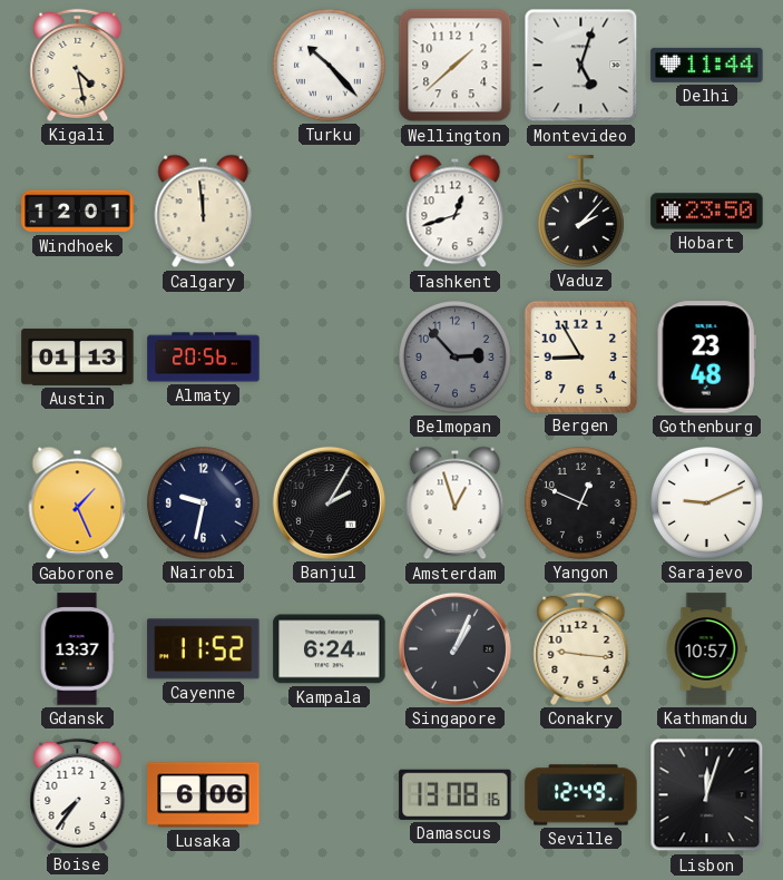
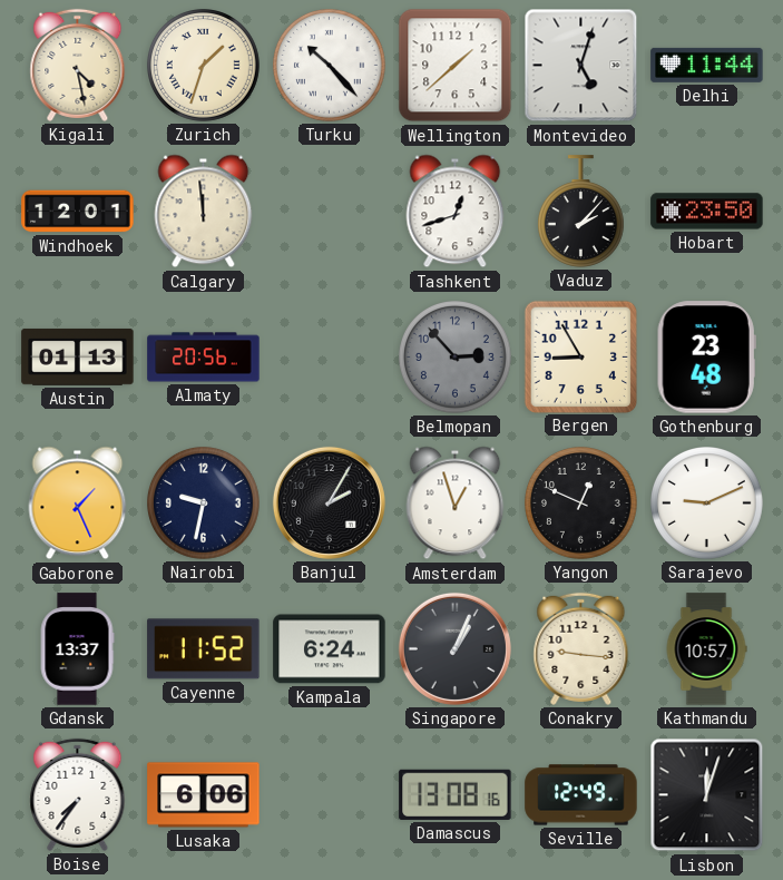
Zurich: none -> 1:33
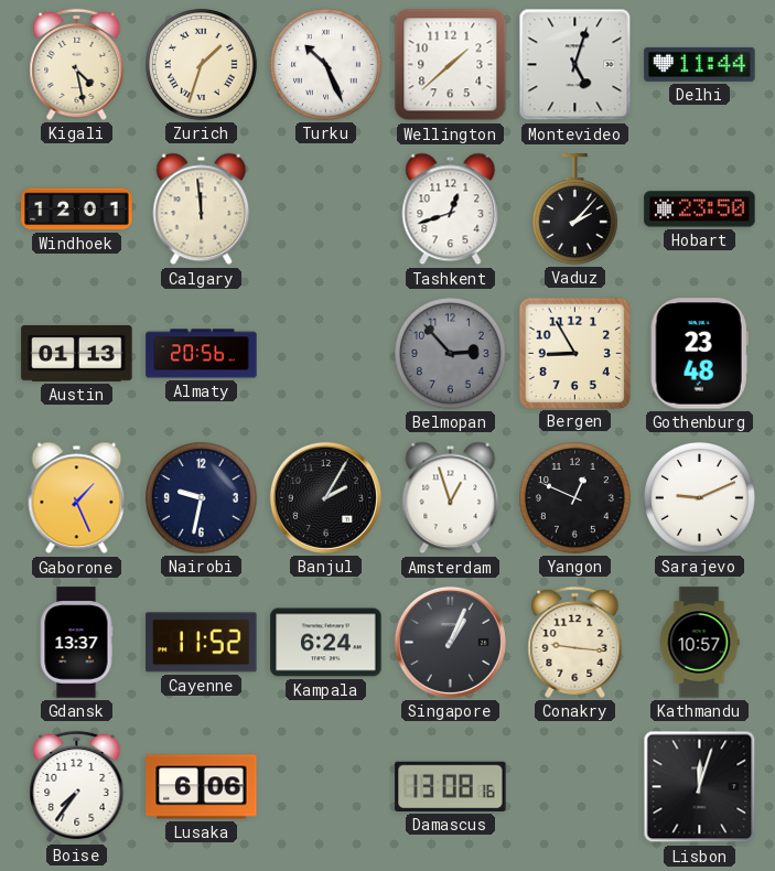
Turku: 10:23 -> 10:26
Seville: 12:49 -> none
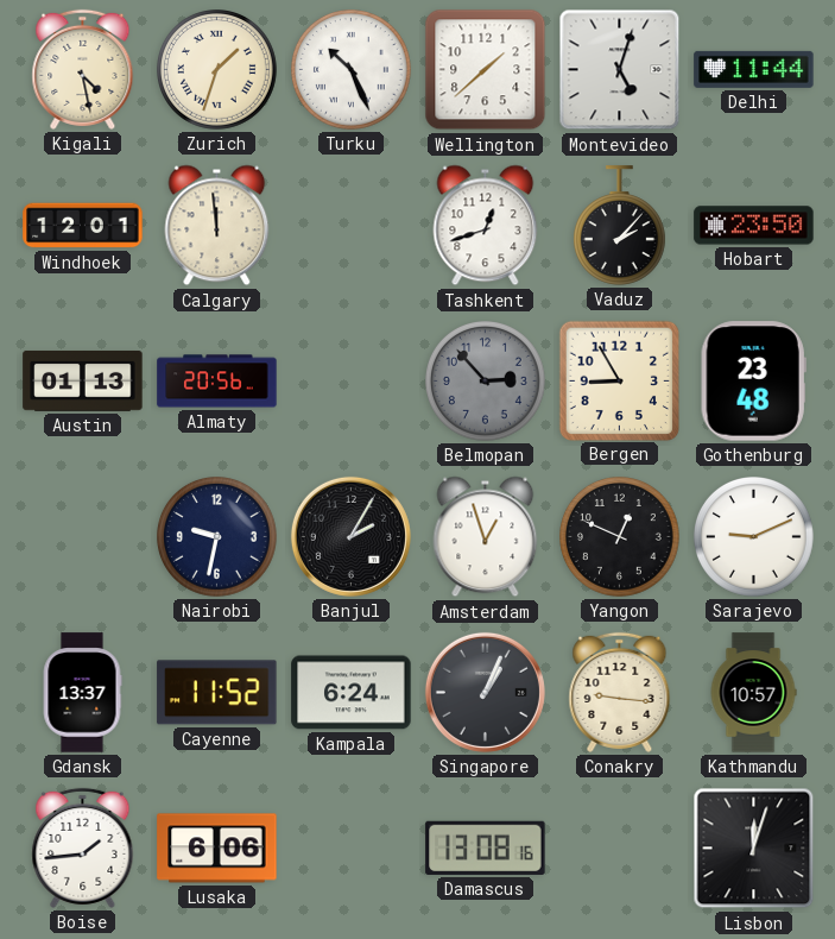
Gaborone: 1:26 -> none
Boise: 7:36 -> 1:44
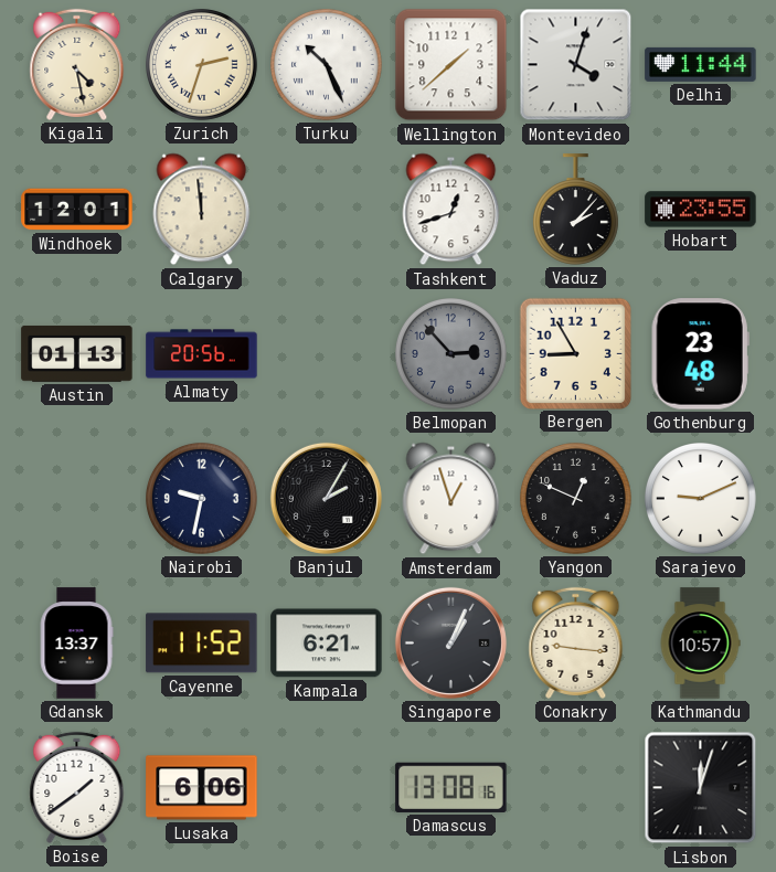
Zurich: 1:33 -> 2:33
Montevideo: 5:03 -> 4:03
Hobart: 23:50 -> 23:55
Kampala: 6:24 -> 6:21
Boise: 1:44 -> 1:39
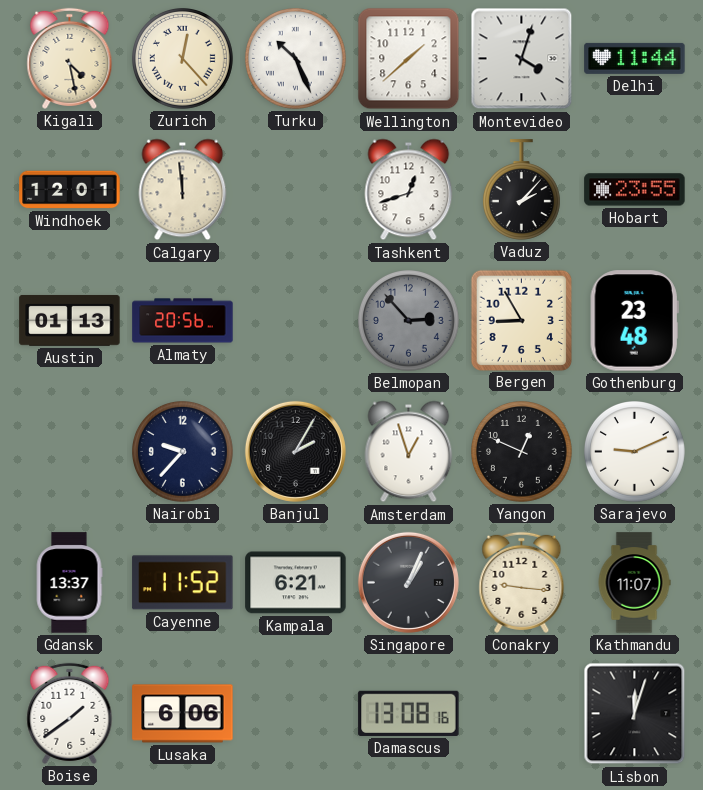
Zurich: 2:33 -> 12:23
Nairobi: 9:32 -> 9:37
Kathmandu: 10:57 -> 11:07
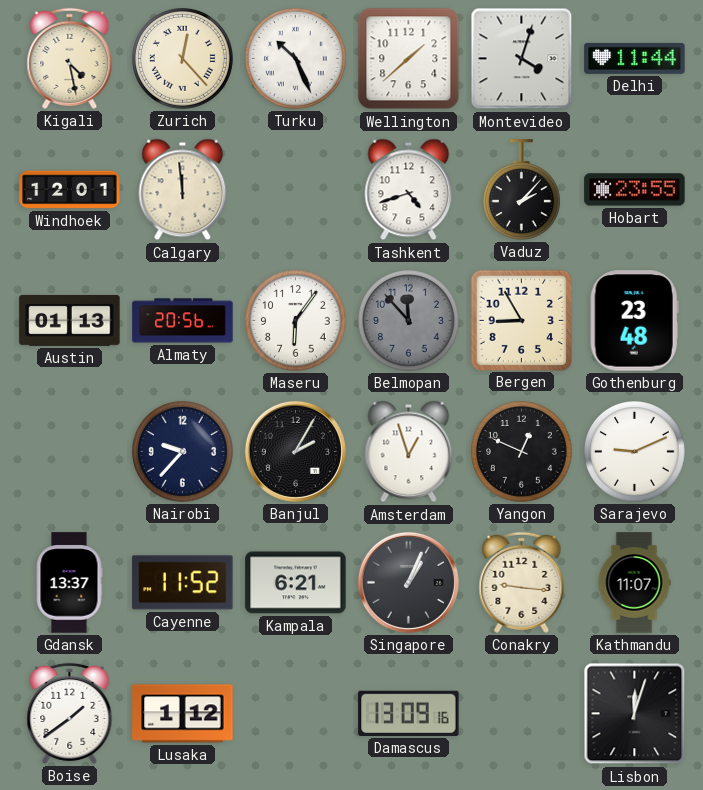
Tashkent: 12:42 -> 4:42
Maseru: none -> 6:06
Belmopan: 2:53 -> 11:53
Lusaka: 6:06 -> 1:12
Damascus: 13:08 -> 13:09
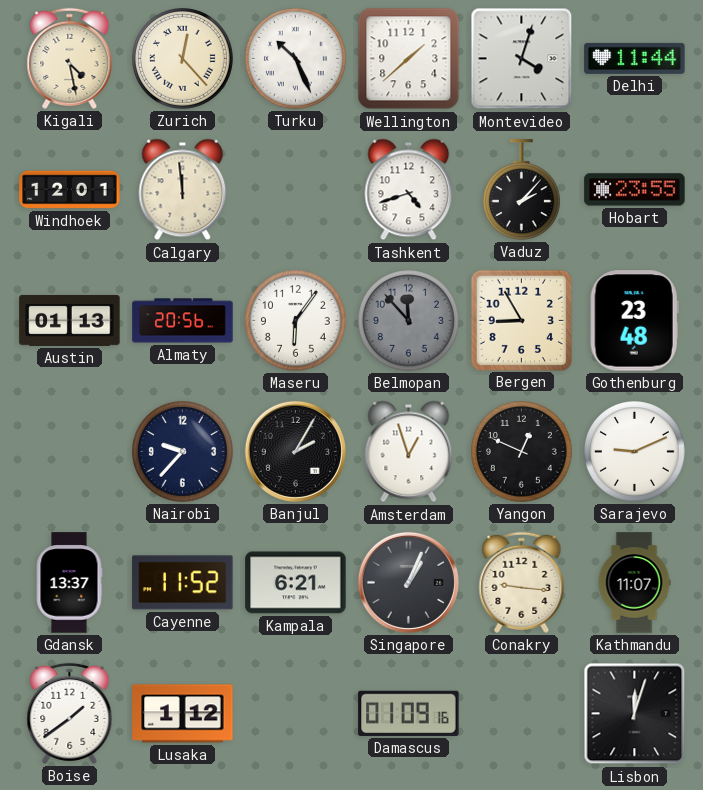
Damascus: 13:09 -> 01:09
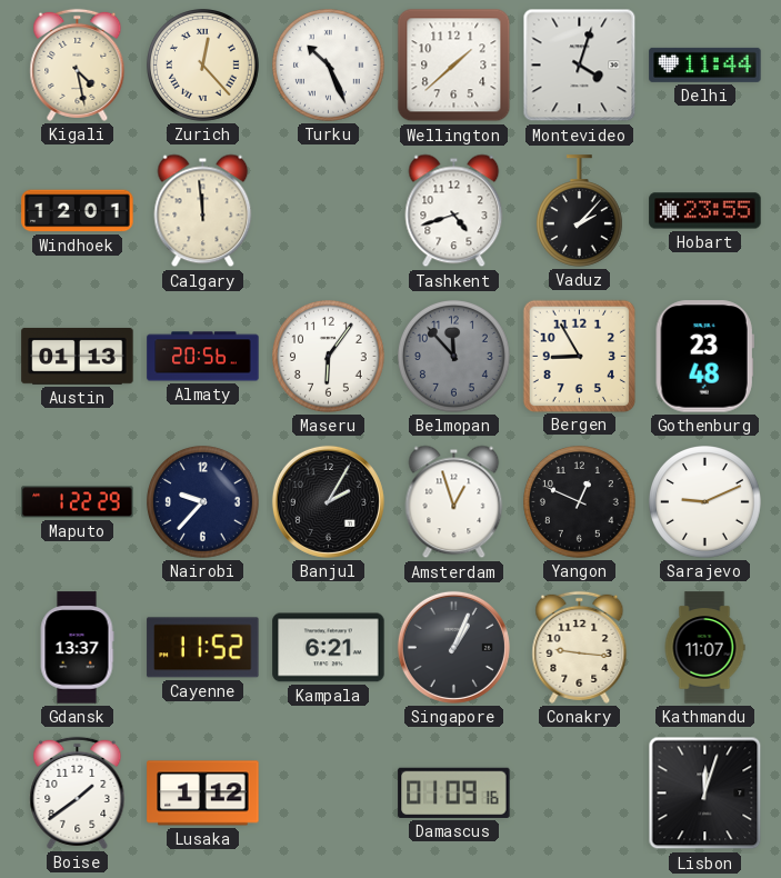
Maputo: none -> 1:22
